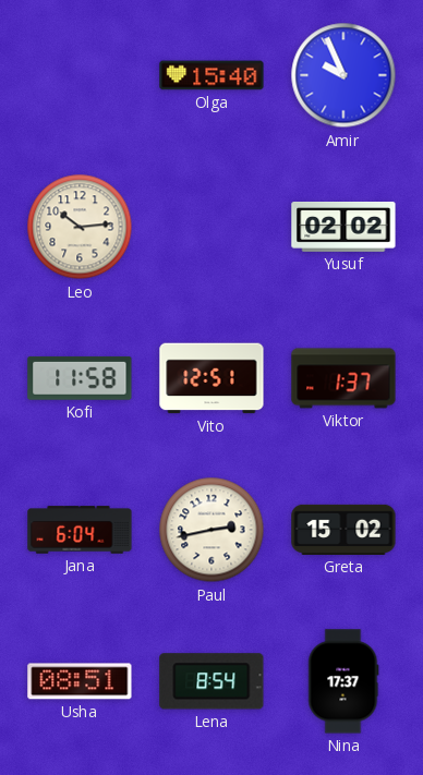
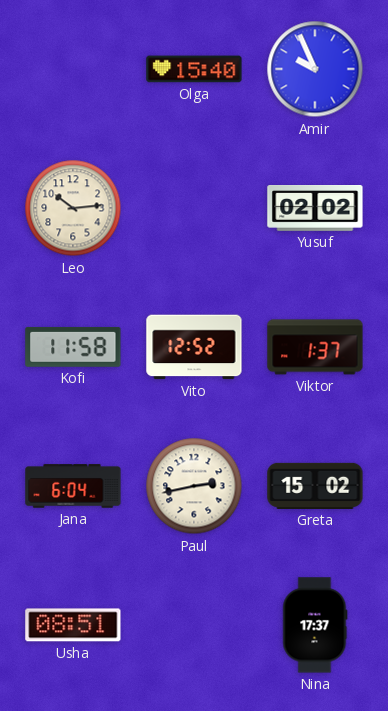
Vito: 12:51 -> 12:52
Lena: 8:54 -> none
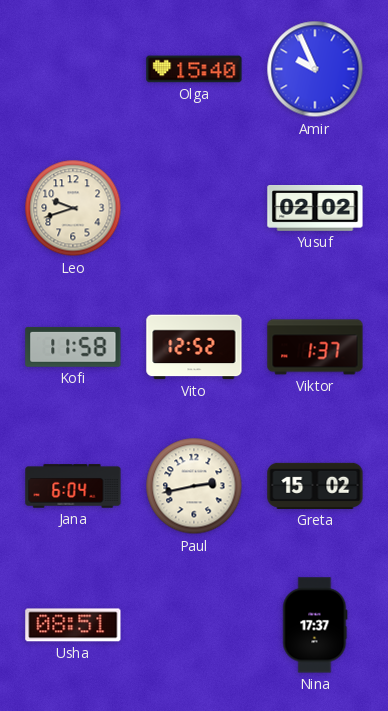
Leo: 10:14 -> 9:42
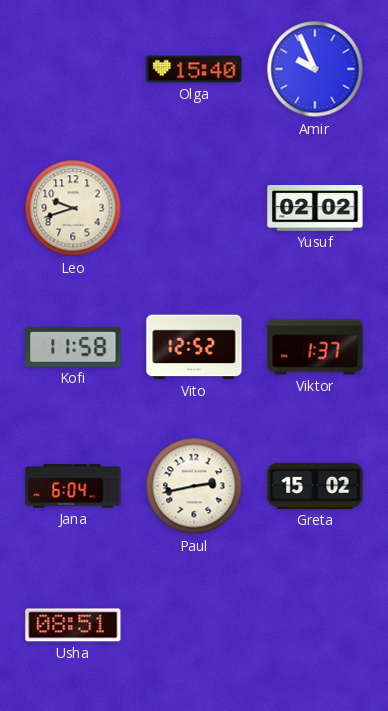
Nina: 17:37 -> none
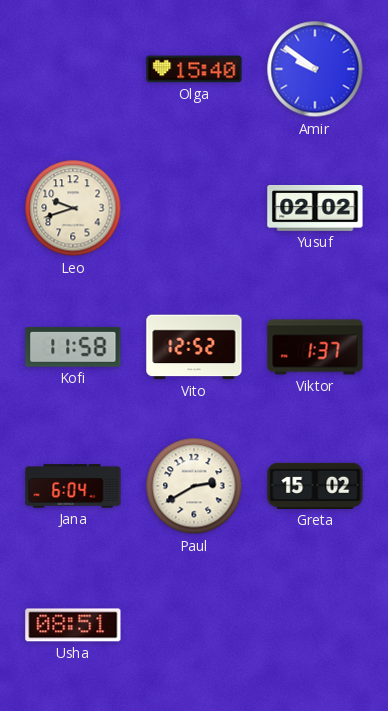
Amir: 9:56 -> 9:51
Paul: 2:43 -> 2:40
